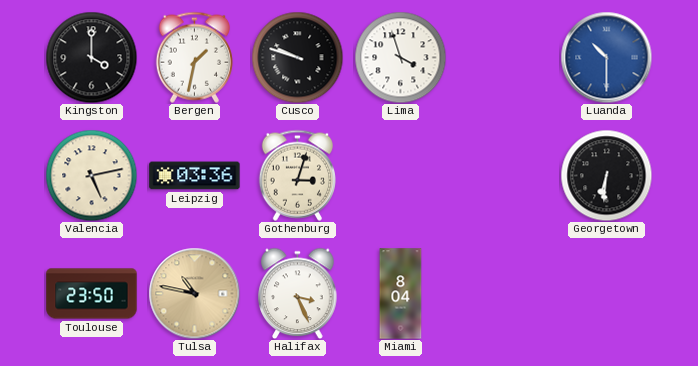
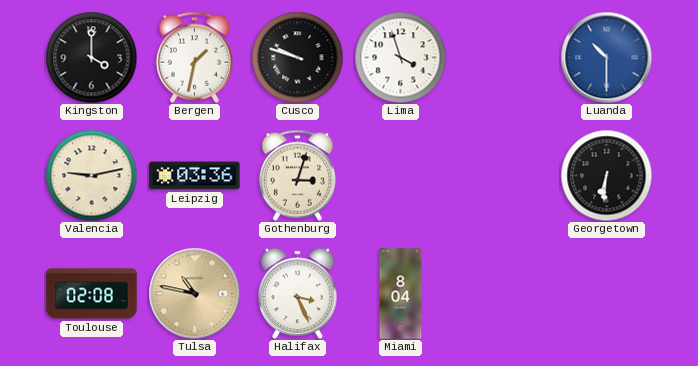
Valencia: 5:13 -> 9:13
Toulouse: 23:50 -> 02:08
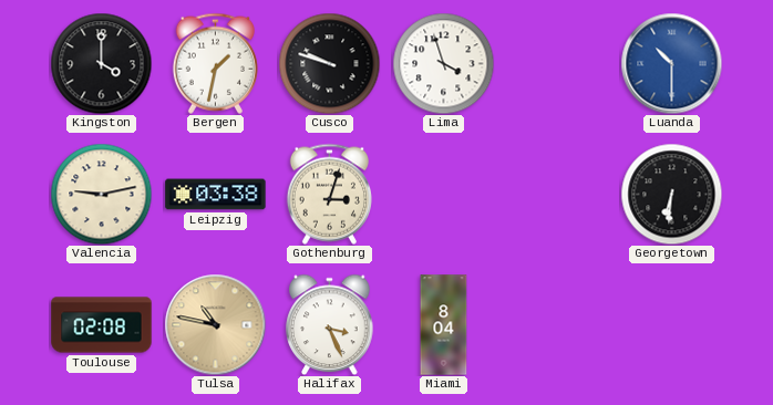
Leipzig: 03:36 -> 03:38
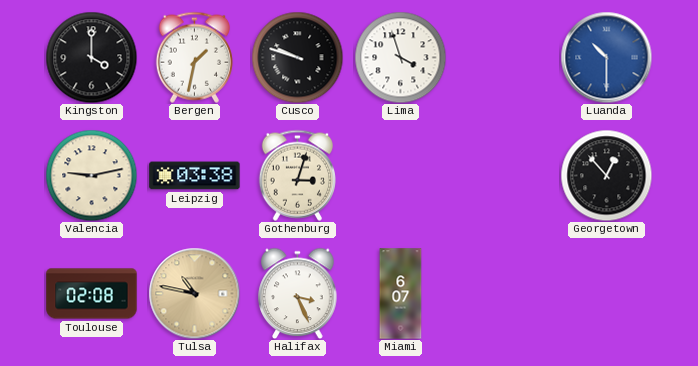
Georgetown: 6:31 -> 12:53
Miami: 8:04 -> 6:07
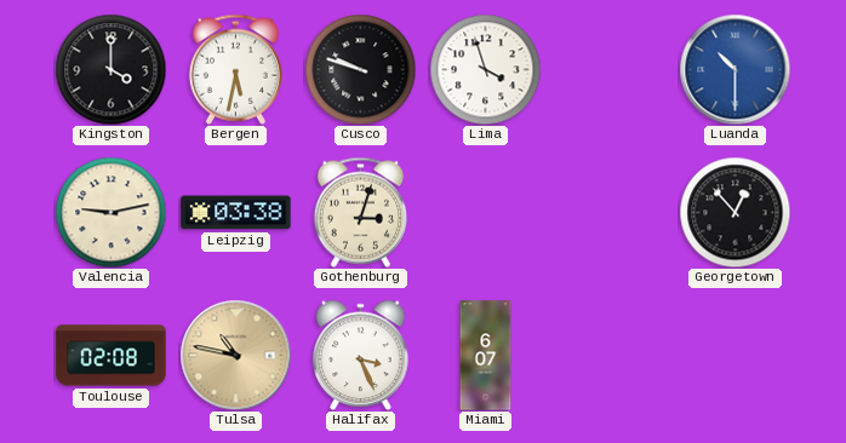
Bergen: 1:32 -> 5:32
